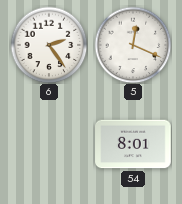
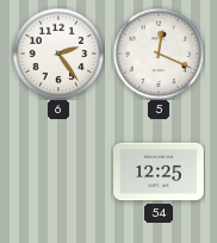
54: 8:01 -> 12:25
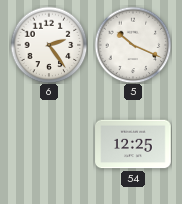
5: 12:19 -> 10:19
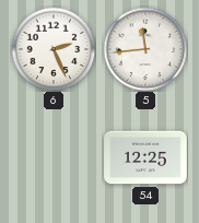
6: 2:24 -> 2:26
5: 10:19 -> 11:44
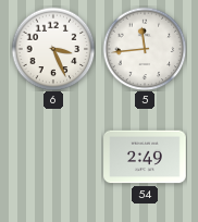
6: 2:26 -> 3:26
54: 12:25 -> 2:49
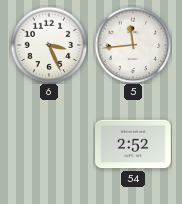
54: 2:49 -> 2:52
